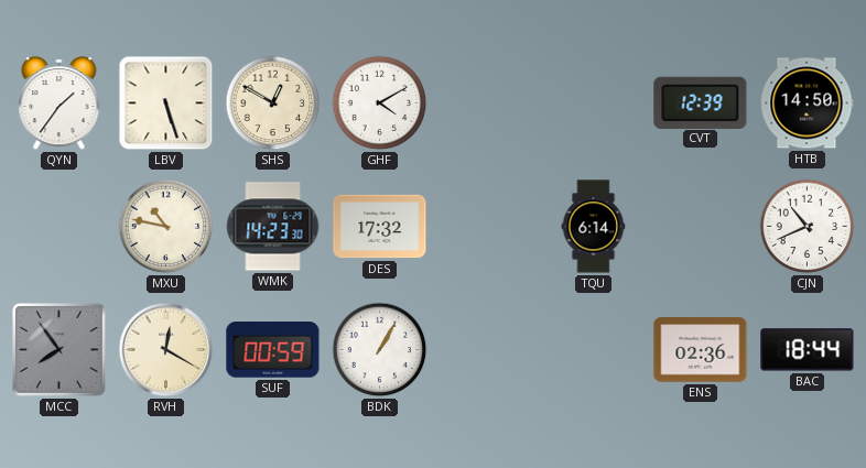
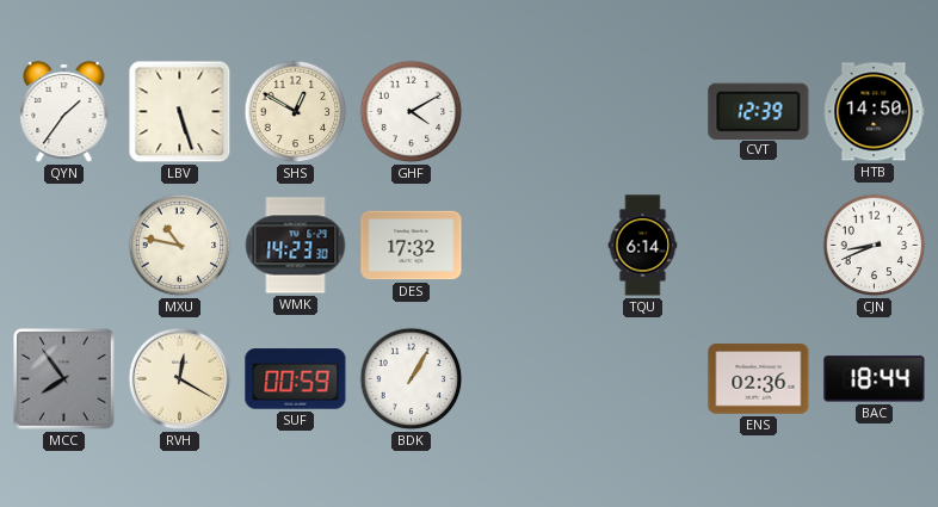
CJN: 10:41 -> 8:41
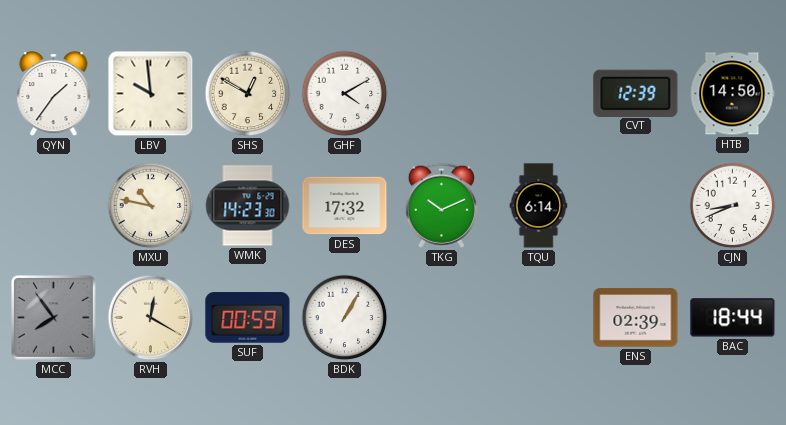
LBV: 5:27 -> 9:59
TKG: none -> 10:11
ENS: 02:36 -> 02:39
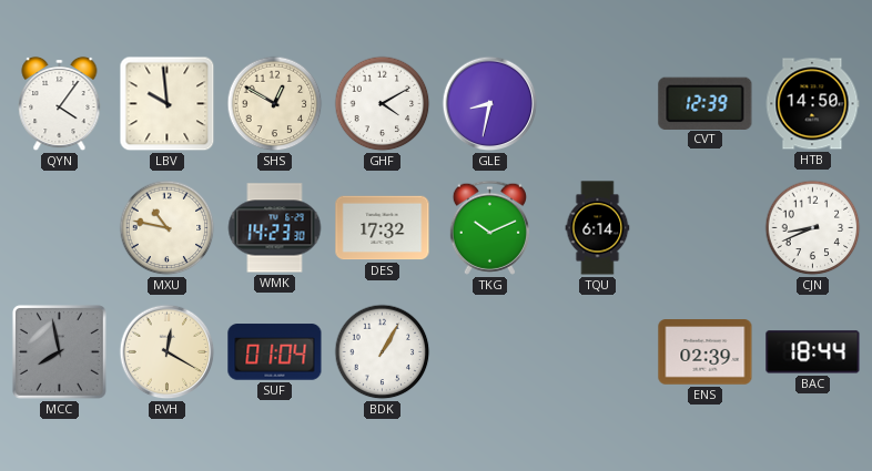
QYN: 1:36 -> 4:06
GLE: none -> 8:32
MCC: 7:54 -> 7:58
SUF: 00:59 -> 01:04
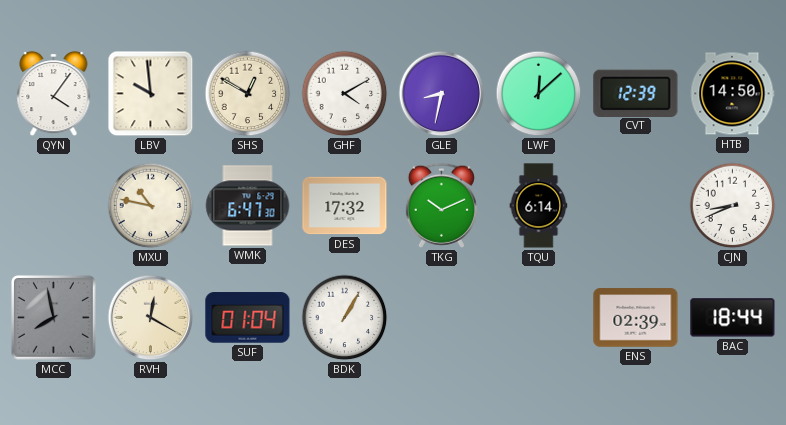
LWF: none -> 12:08
WMK: 14:23 -> 6:47
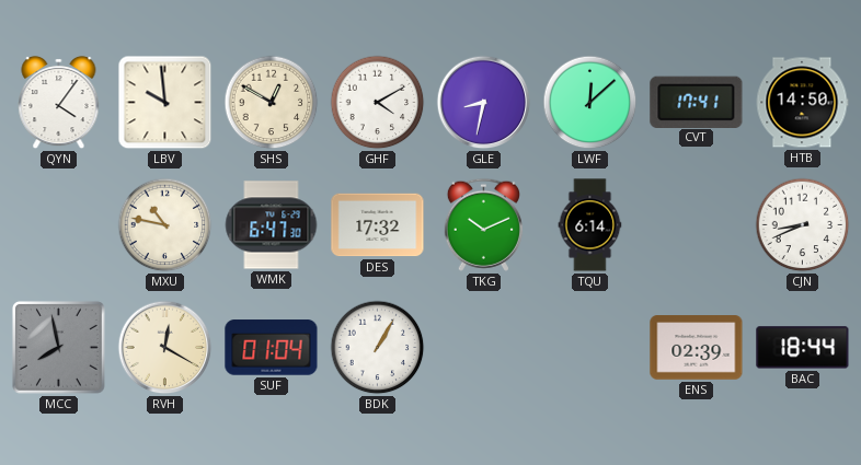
CVT: 12:39 -> 17:41
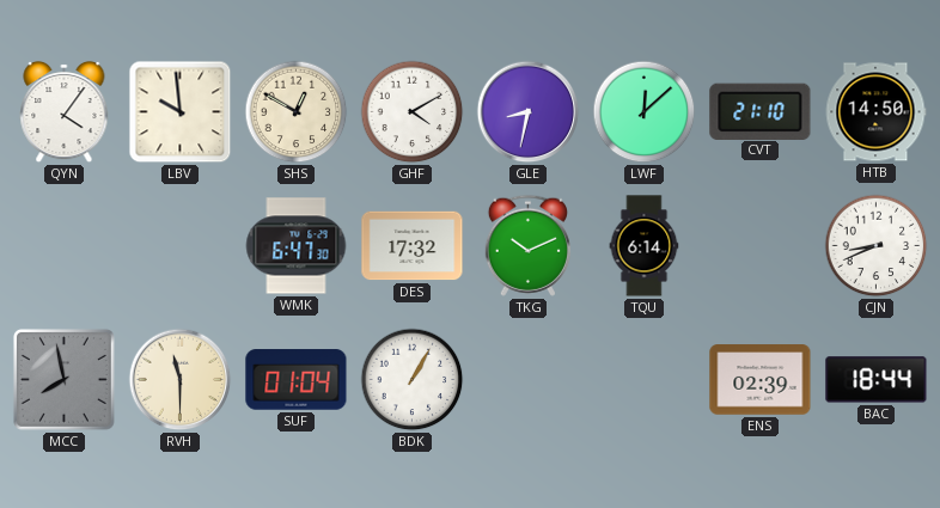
CVT: 17:41 -> 21:10
MXU: 10:47 -> none
RVH: 12:20 -> 11:30
